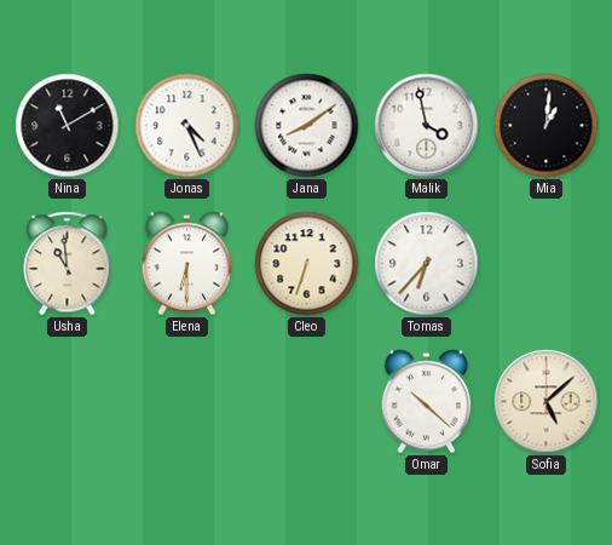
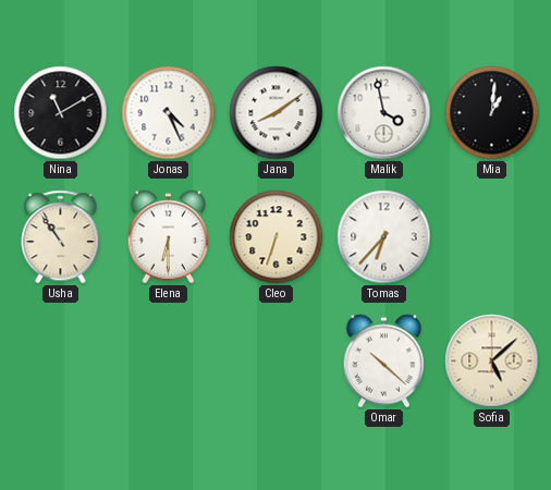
Usha: 10:59 -> 10:54
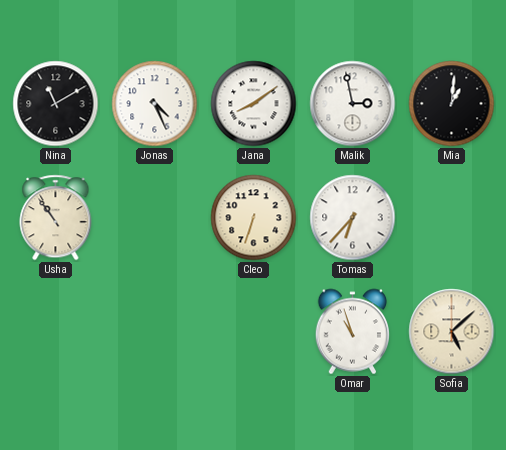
Malik: 3:58 -> 2:58
Elena: 6:30 -> none
Omar: 10:22 -> 10:57
